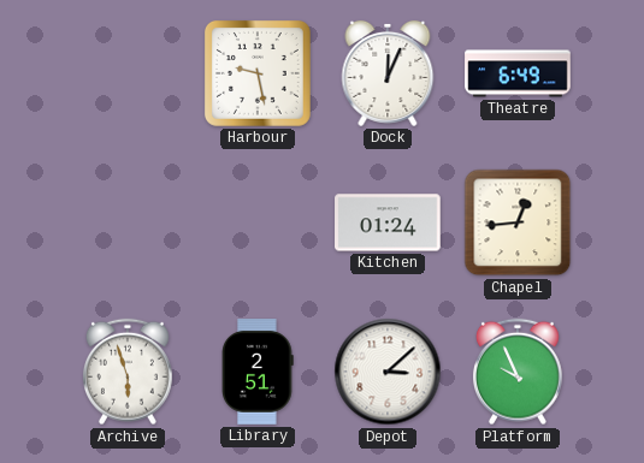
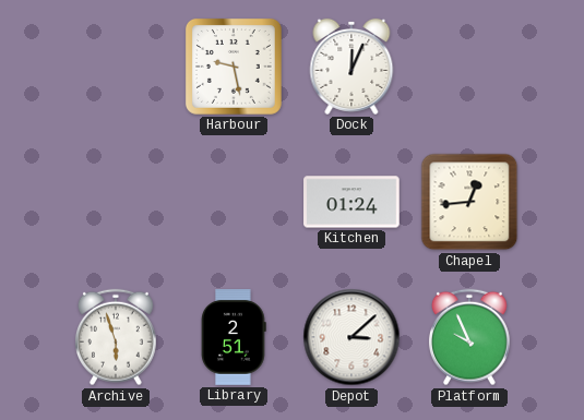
Theatre: 6:49 -> none
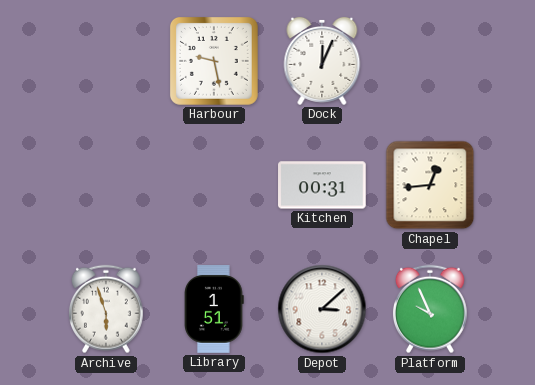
Kitchen: 01:24 -> 00:31
Library: 2:51 -> 1:51
